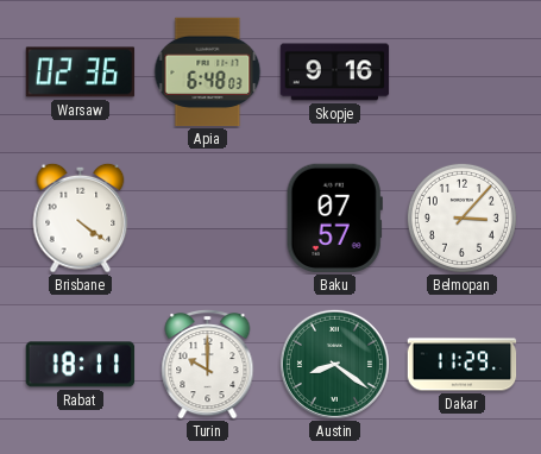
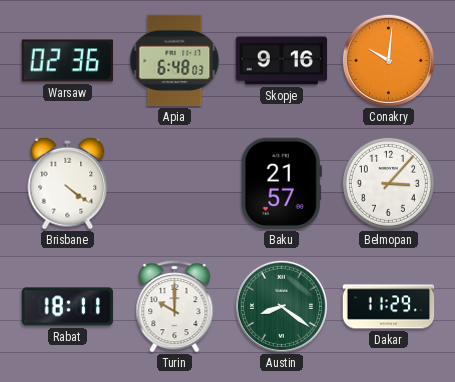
Conakry: none -> 10:01
Baku: 07:57 -> 21:57
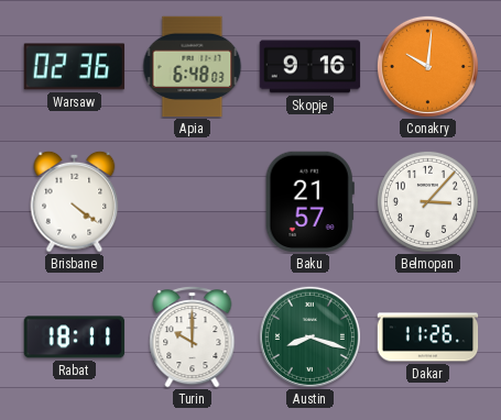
Austin: 8:21 -> 8:18
Dakar: 11:29 -> 11:26
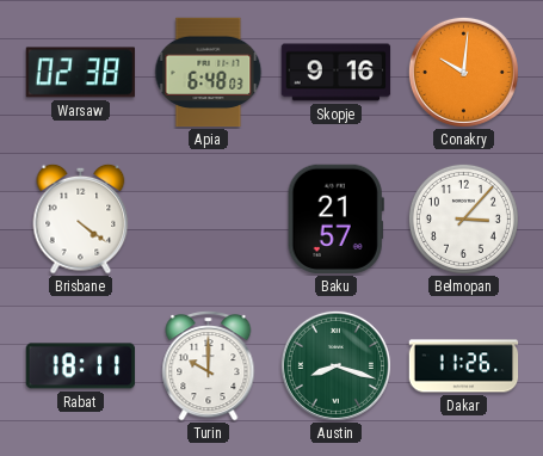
Warsaw: 02:36 -> 02:38
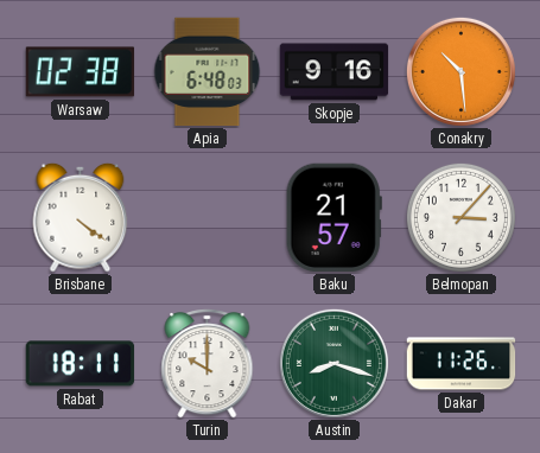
Conakry: 10:01 -> 10:29
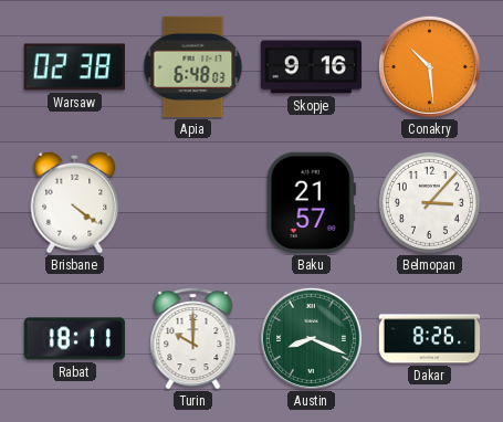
Austin: 8:18 -> 8:19
Dakar: 11:26 -> 8:26
